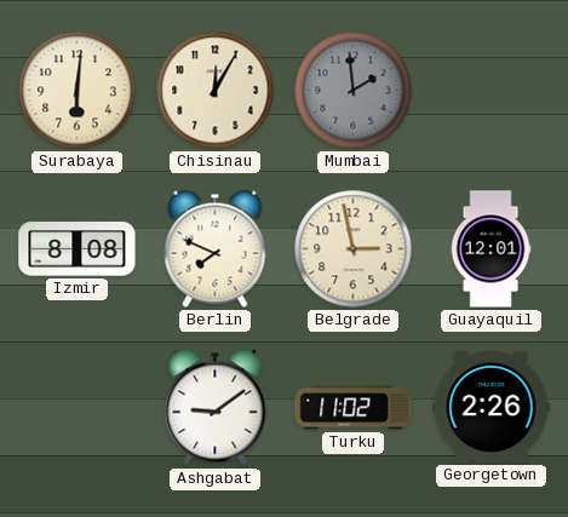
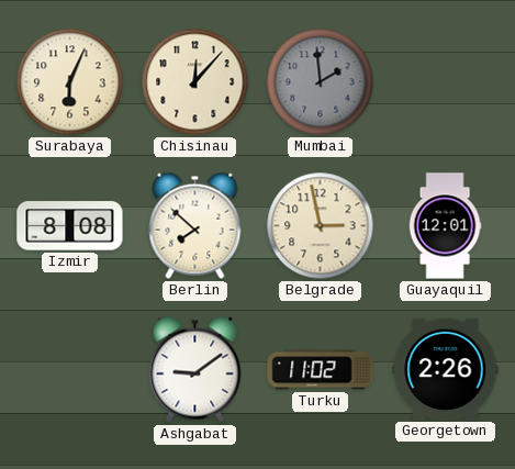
Surabaya: 6:01 -> 6:04
Chisinau: 12:05 -> 12:07
Berlin: 7:49 -> 7:52
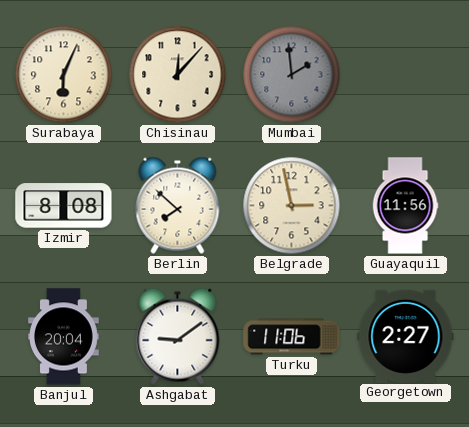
Guayaquil: 12:01 -> 11:56
Banjul: none -> 20:04
Turku: 11:02 -> 11:06
Georgetown: 2:26 -> 2:27
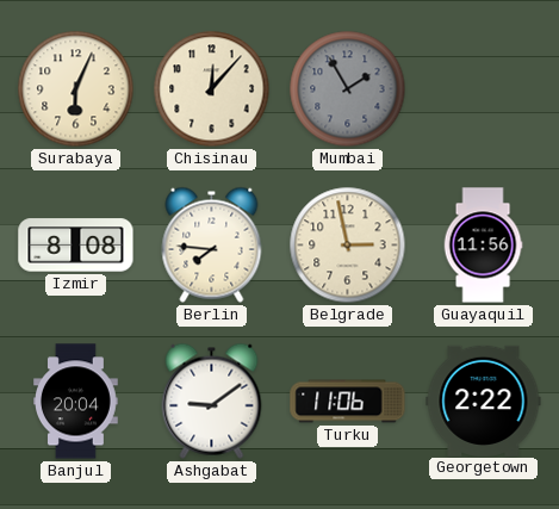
Mumbai: 1:59 -> 1:55
Berlin: 7:52 -> 7:46
Georgetown: 2:27 -> 2:22
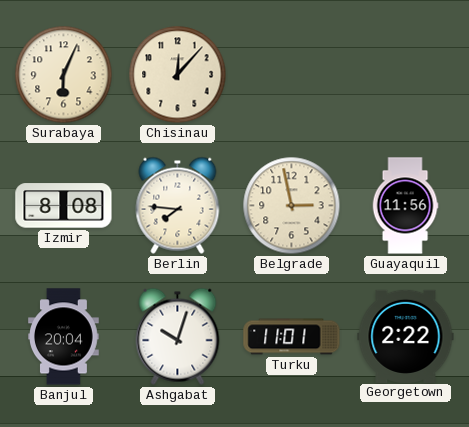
Mumbai: 1:55 -> none
Ashgabat: 9:09 -> 10:03
Turku: 11:06 -> 11:01
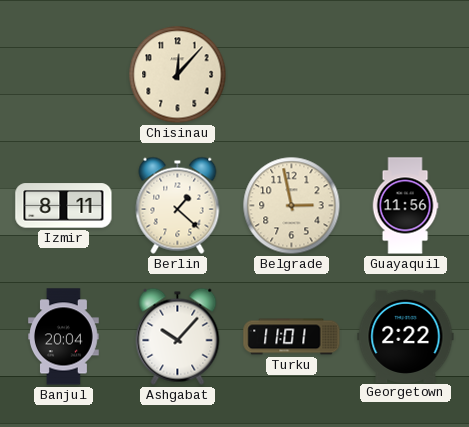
Surabaya: 6:04 -> none
Izmir: 8:08 -> 8:11
Berlin: 7:46 -> 1:22
Ashgabat: 10:03 -> 10:07
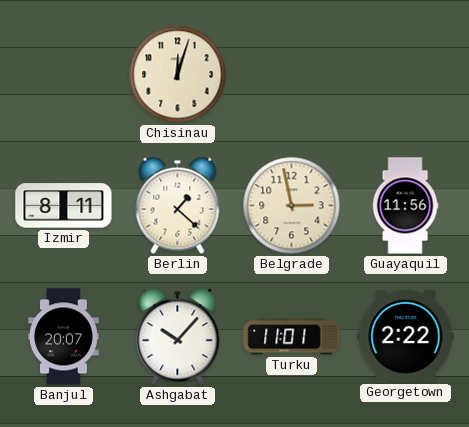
Chisinau: 12:07 -> 12:03
Banjul: 20:04 -> 20:07
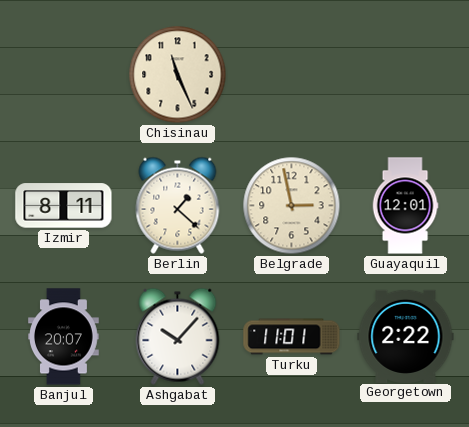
Chisinau: 12:03 -> 11:26
Guayaquil: 11:56 -> 12:01
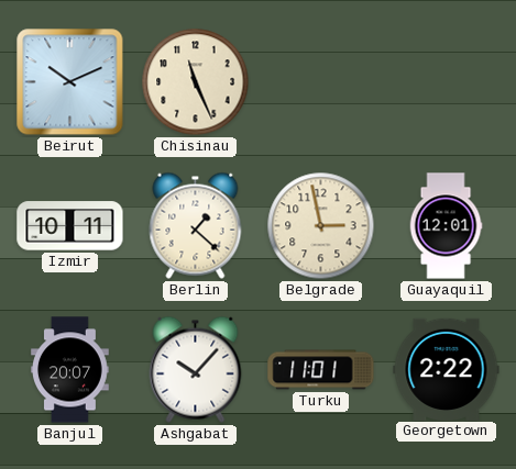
Beirut: none -> 10:11
Izmir: 8:11 -> 10:11
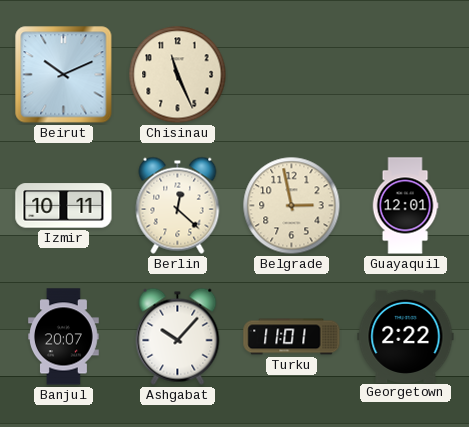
Berlin: 1:22 -> 12:22
